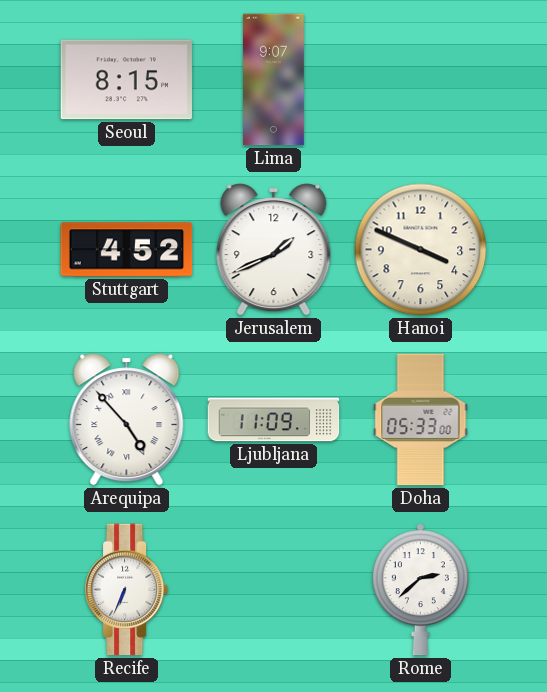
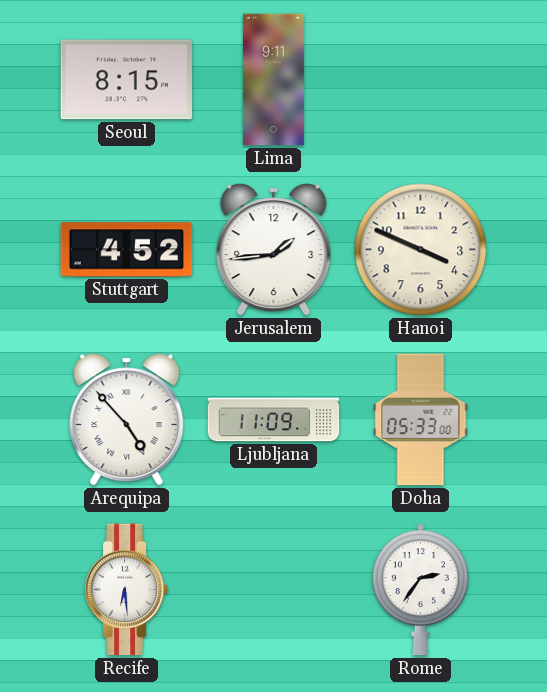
Lima: 9:07 -> 9:11
Jerusalem: 1:41 -> 1:44
Recife: 6:34 -> 6:29
Rome: 2:38 -> 2:36
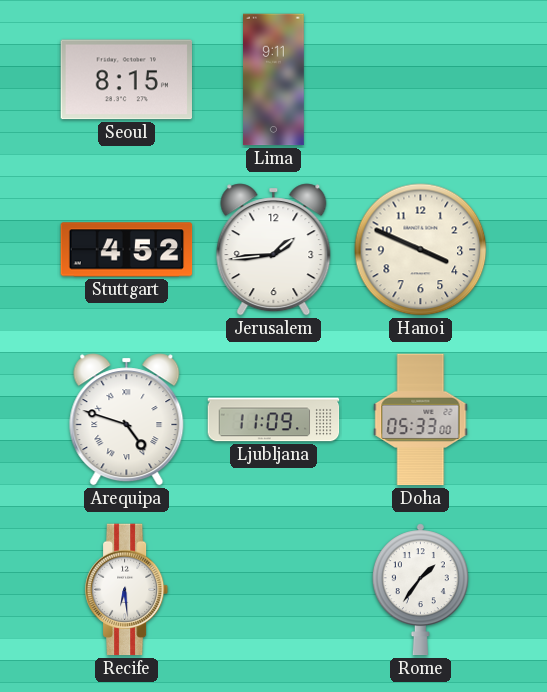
Arequipa: 4:53 -> 4:48
Rome: 2:36 -> 1:36
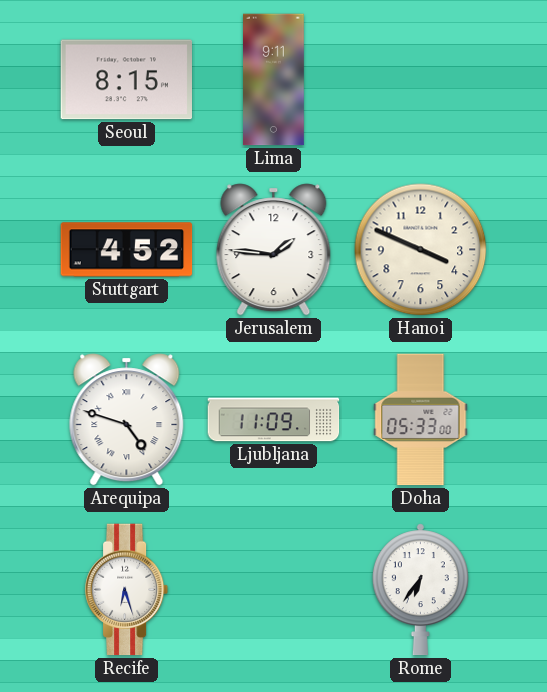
Jerusalem: 1:44 -> 1:46
Recife: 6:29 -> 6:27
Rome: 1:36 -> 6:36
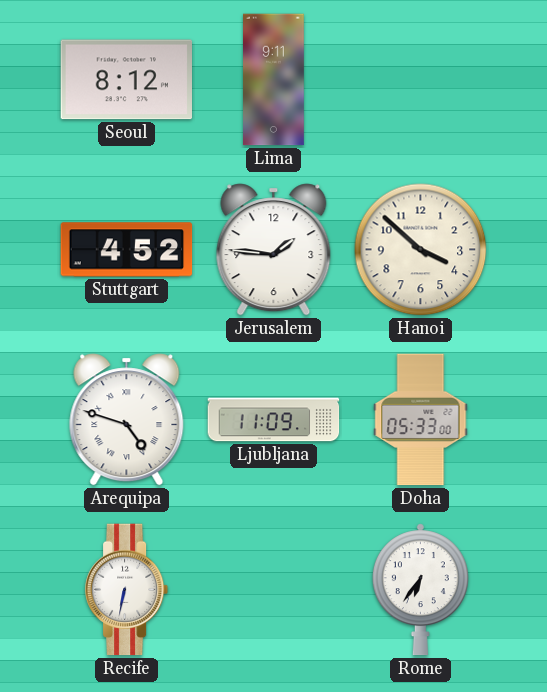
Seoul: 8:15 -> 8:12
Hanoi: 3:49 -> 3:52
Recife: 6:27 -> 6:32
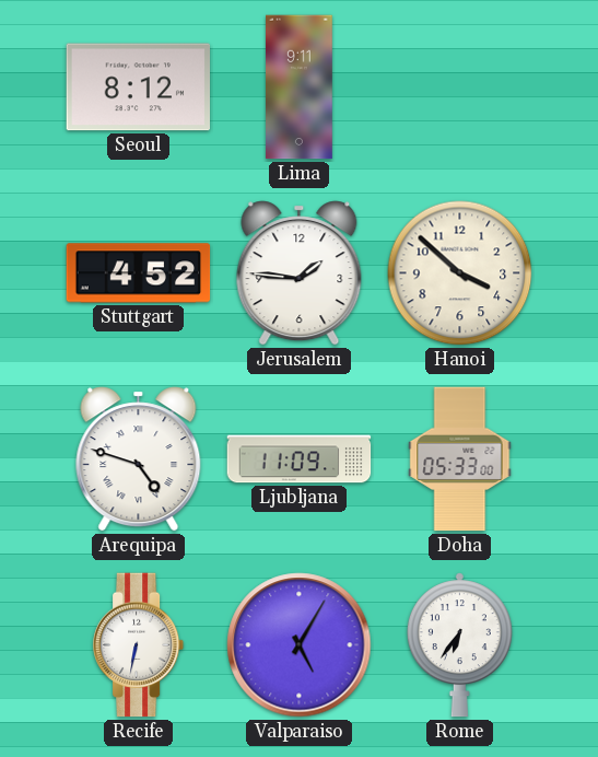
Valparaiso: none -> 5:05
